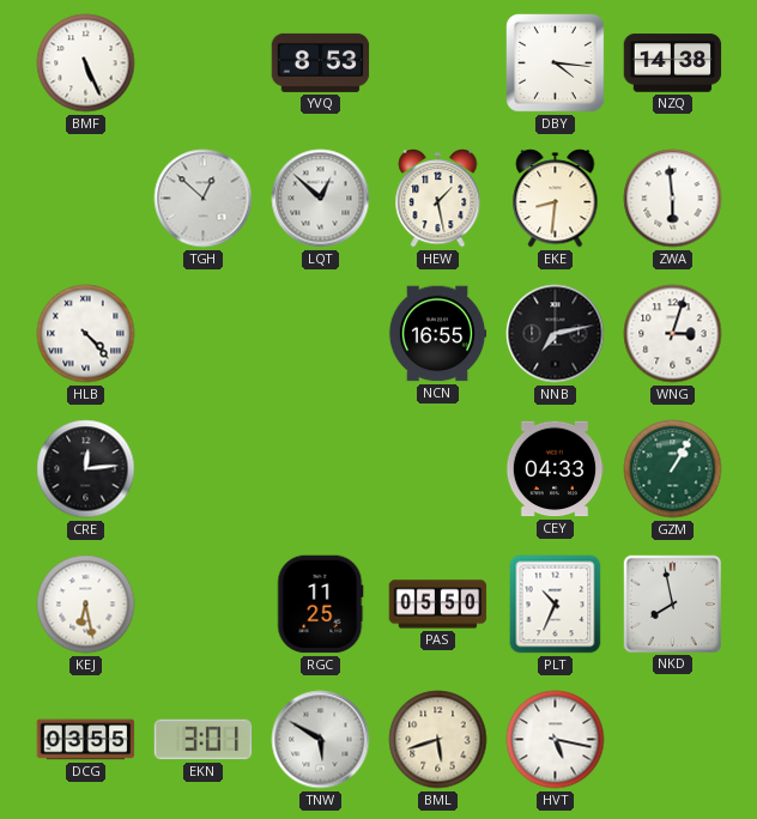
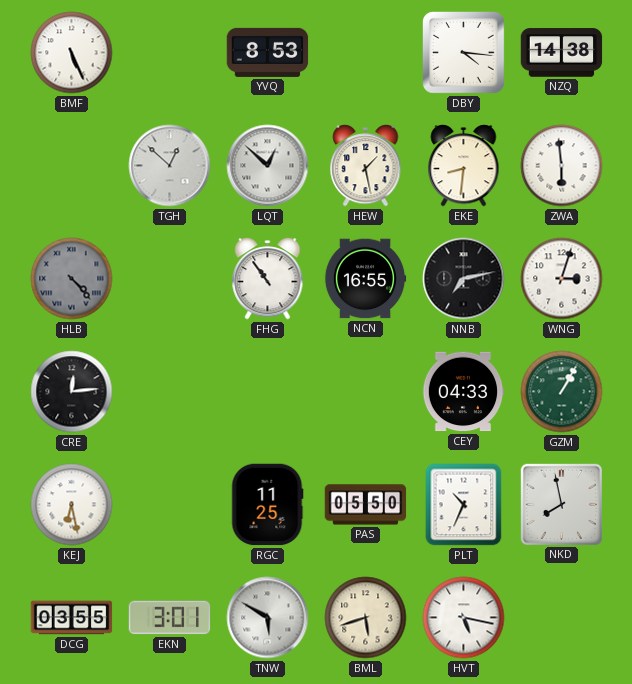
HLB dial: white -> grey
FHG: none -> 10:54
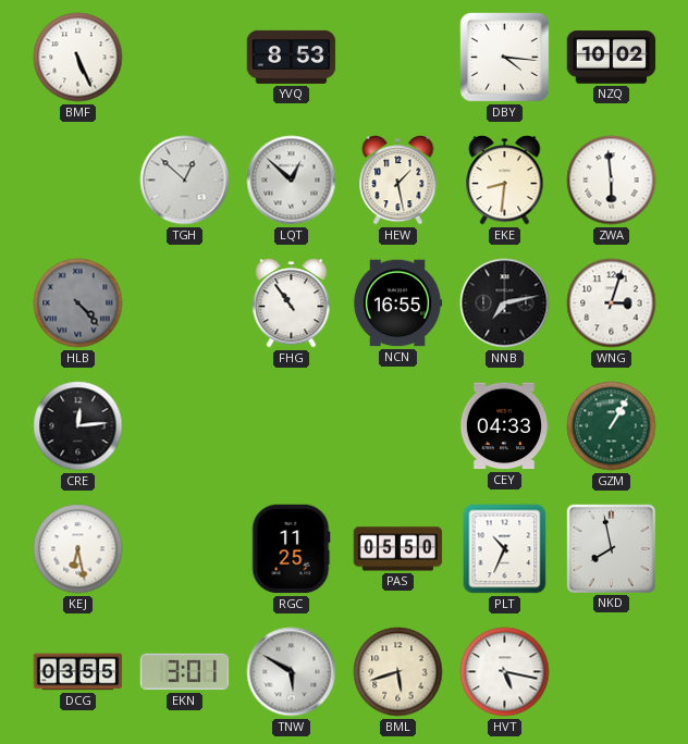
NZQ: 14:38 -> 10:02
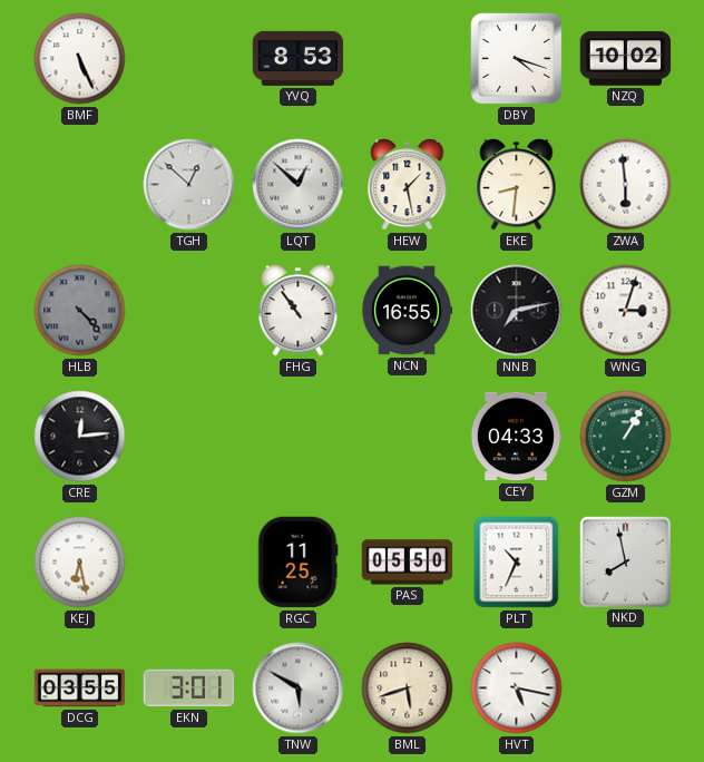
DBY: 4:16 -> 4:18
